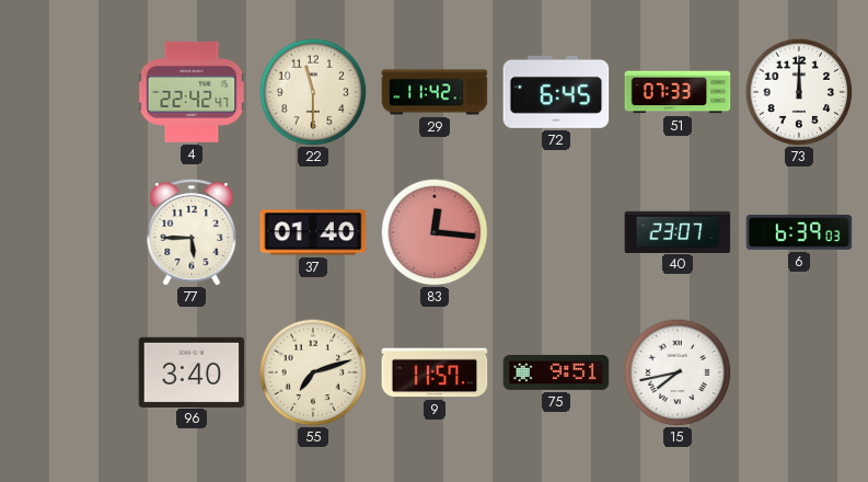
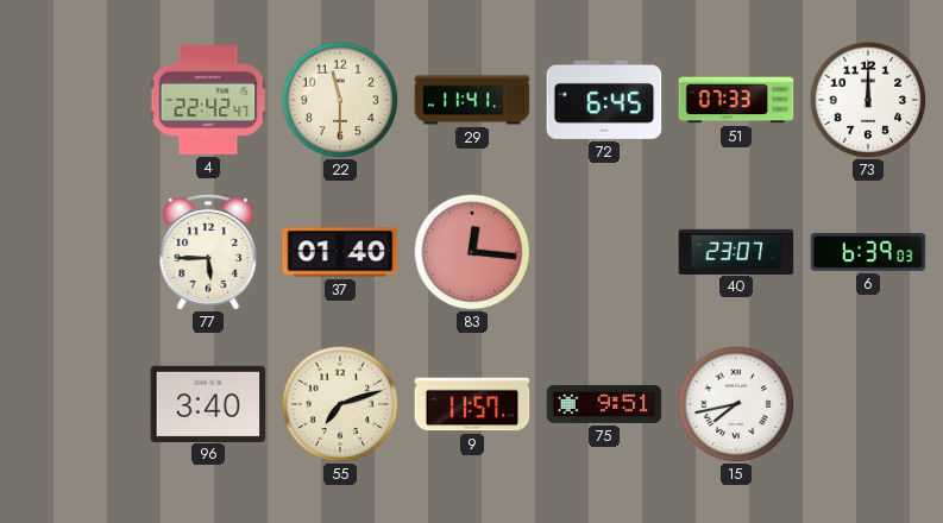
29: 11:42 -> 11:41
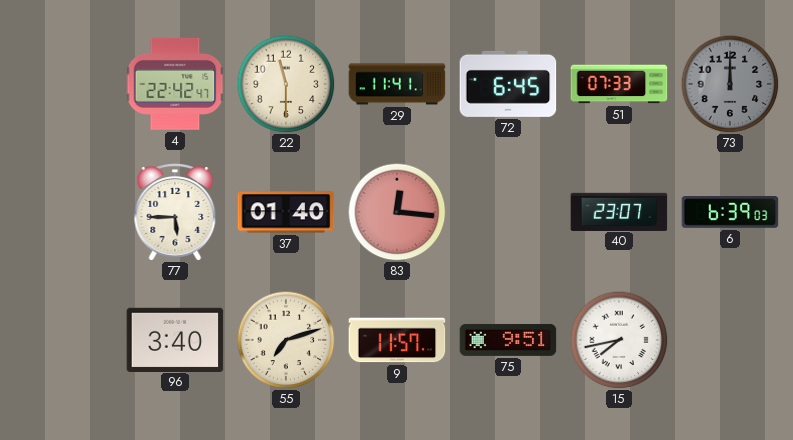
73 dial: white -> grey
